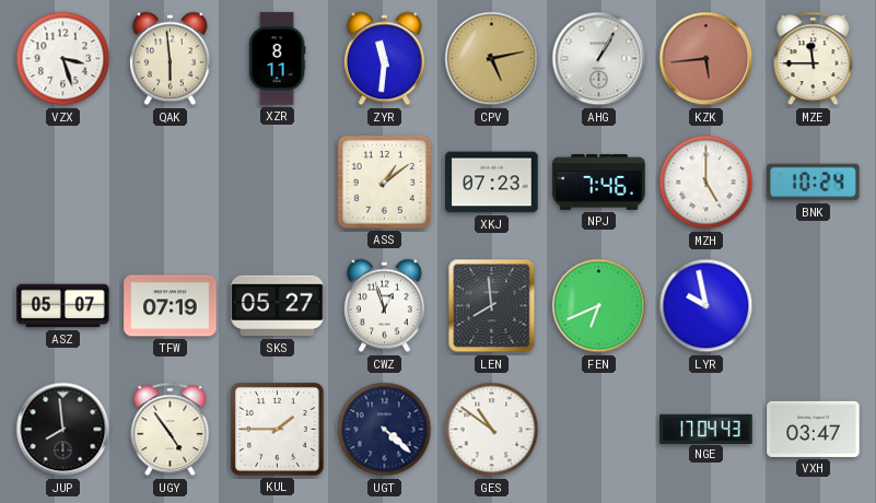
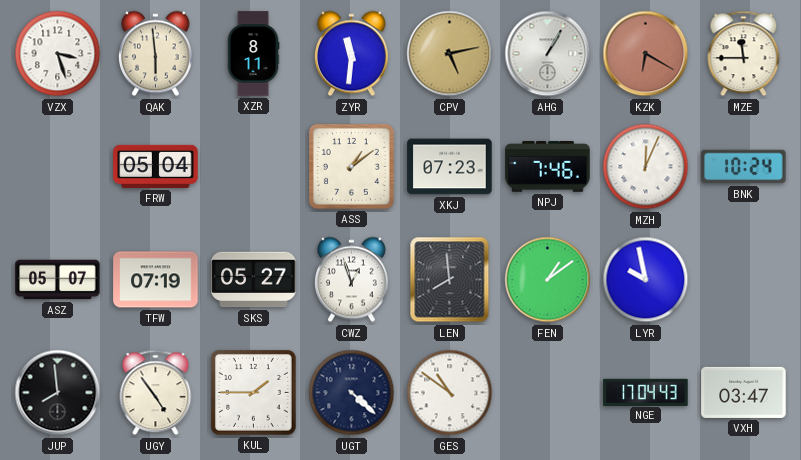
KZK: 5:44 -> 6:20
FRW: none -> 05:04
MZH: 5:00 -> 12:04
FEN: 6:41 -> 1:09
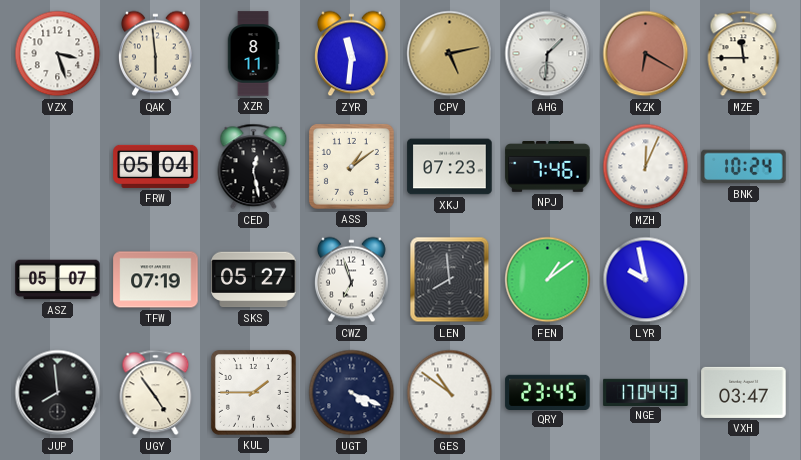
AHG: 1:05 -> 1:31
CED: none -> 12:28
CWZ: 12:57 -> 6:57
UGT: 4:22 -> 4:19
QRY: none -> 23:45
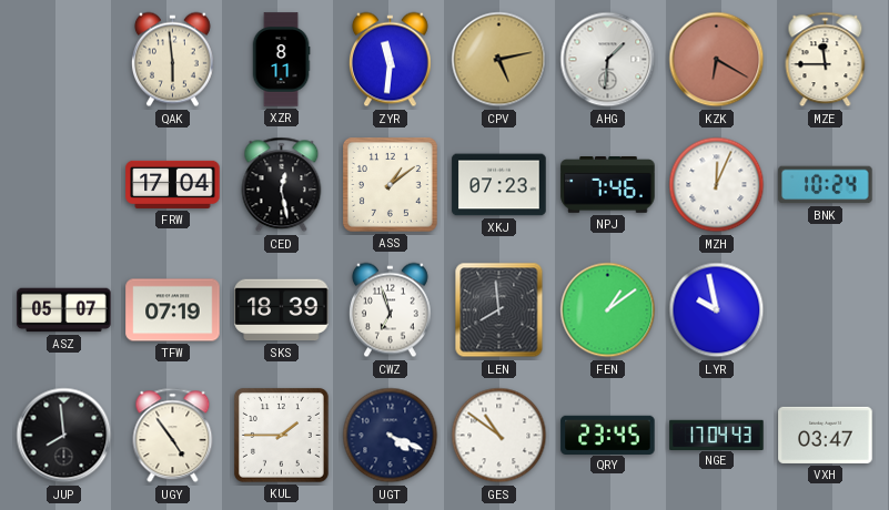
VZX: 3:27 -> none
FRW: 05:04 -> 17:04
SKS: 05:27 -> 18:39
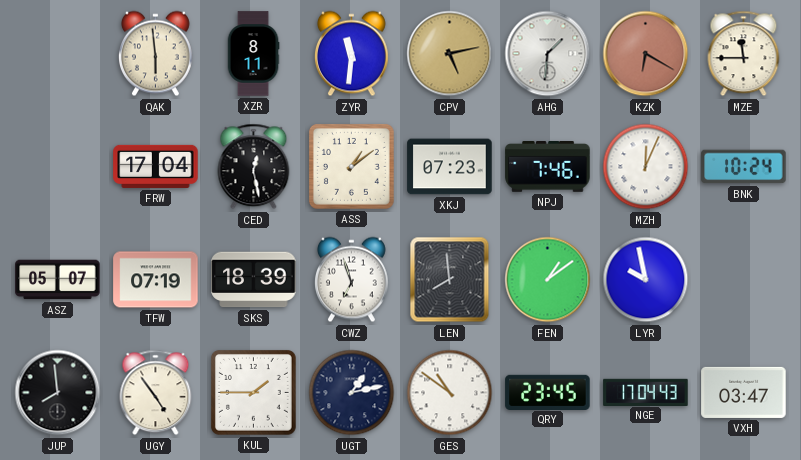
UGT: 4:19 -> 1:13
